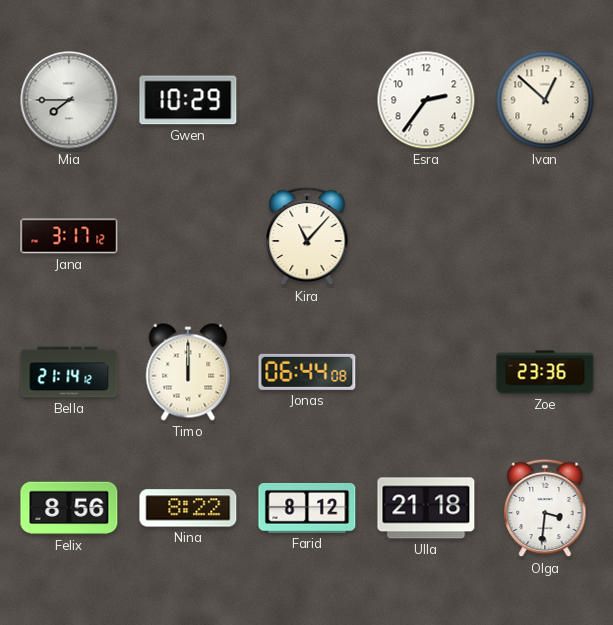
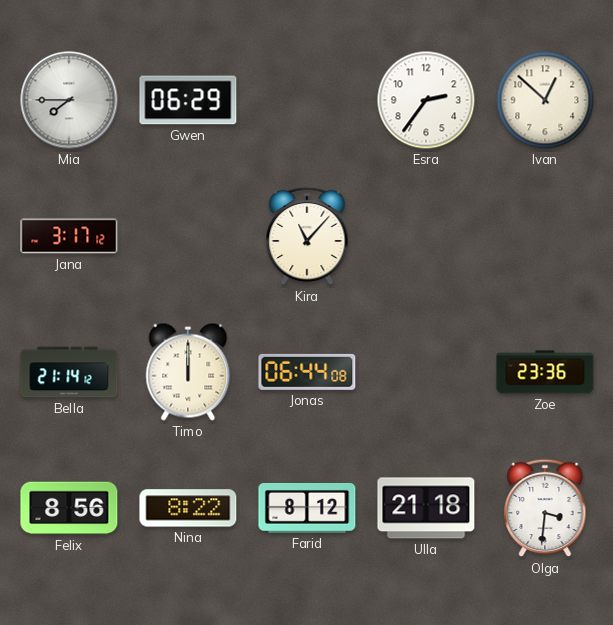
Gwen: 10:29 -> 06:29
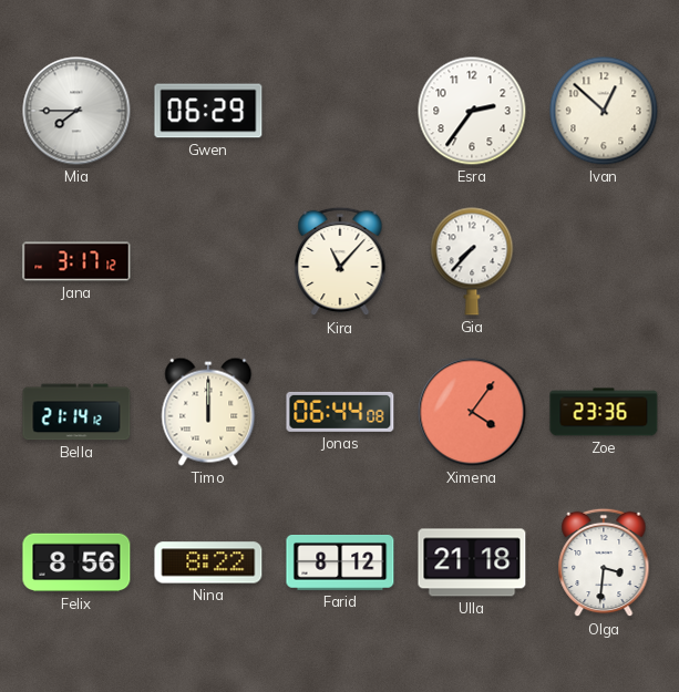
Gia: none -> 7:37
Ximena: none -> 4:06
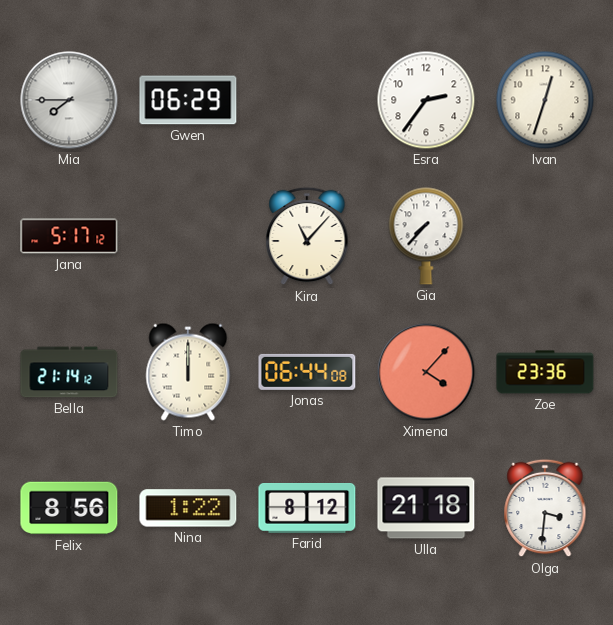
Ivan: 12:52 -> 12:33
Jana: 3:17 -> 5:17
Ximena: 4:06 -> 4:07
Nina: 8:22 -> 1:22
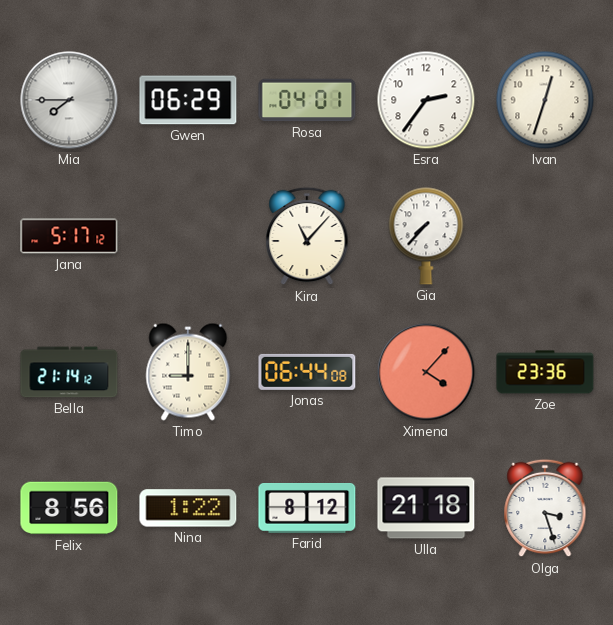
Rosa: none -> 04:01
Timo: 12:00 -> 9:00
Olga: 3:31 -> 3:27
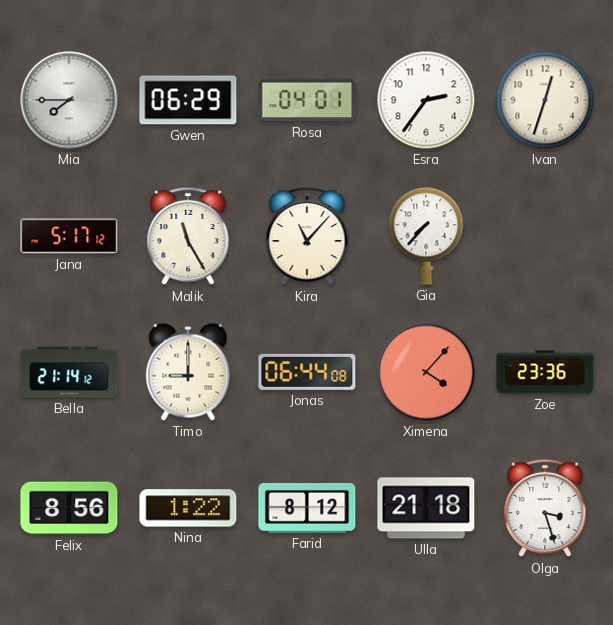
Malik: none -> 11:25
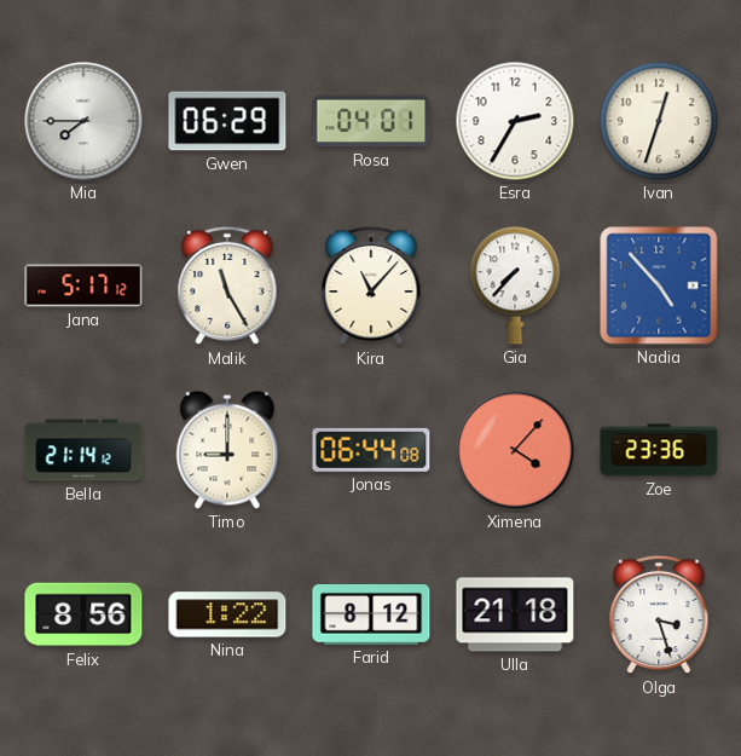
Esra: 2:36 -> 2:35
Nadia: none -> 4:53
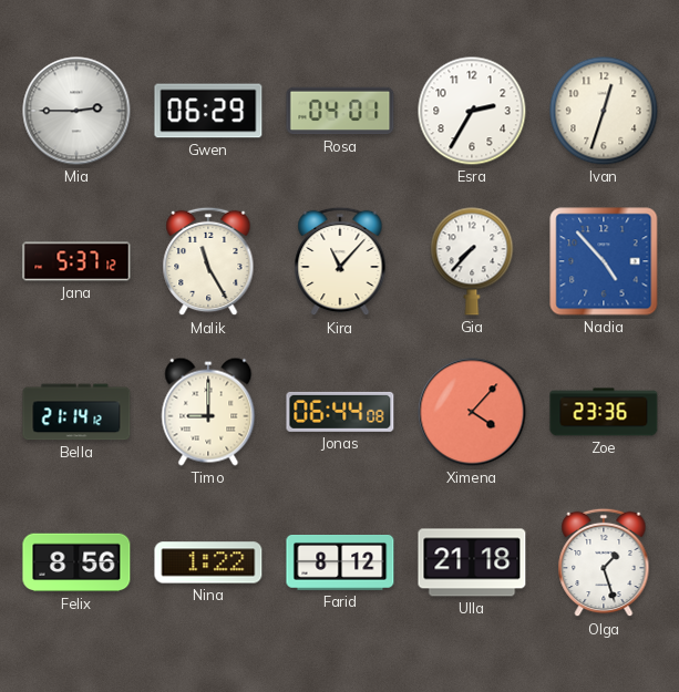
Mia: 7:45 -> 2:45
Jana: 5:17 -> 5:37
Olga: 3:27 -> 1:27
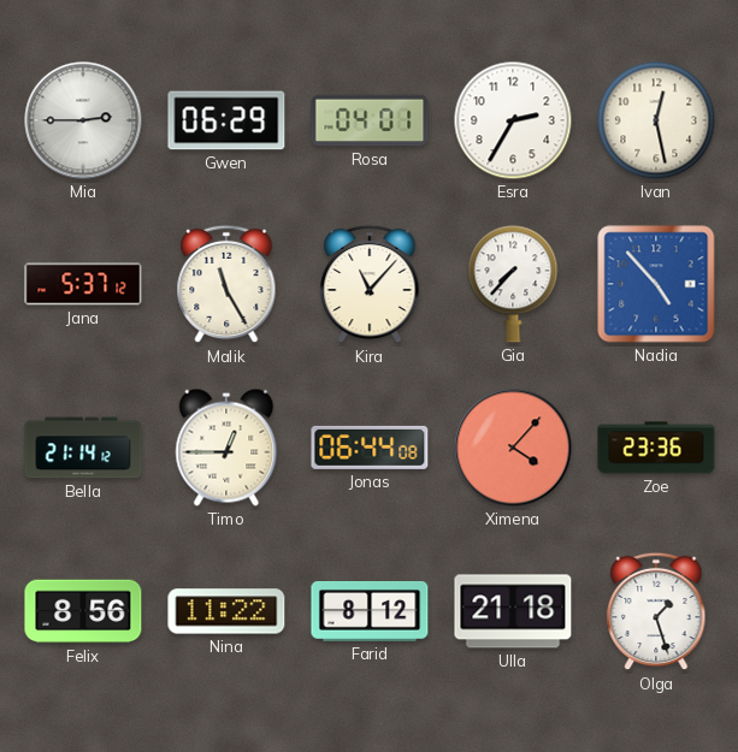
Ivan: 12:33 -> 12:28
Timo: 9:00 -> 12:45
Nina: 1:22 -> 11:22
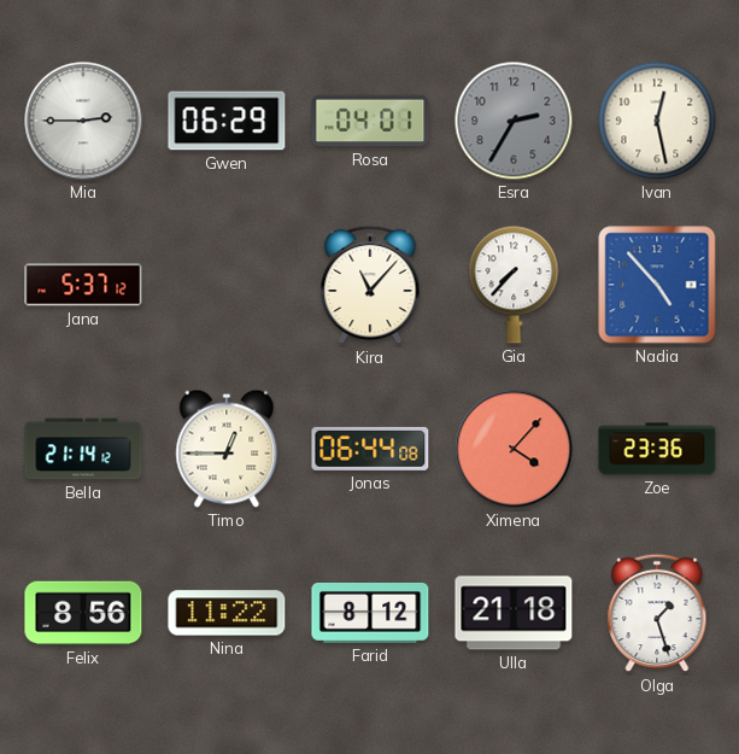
Esra dial: white -> grey
Malik: 11:25 -> none
